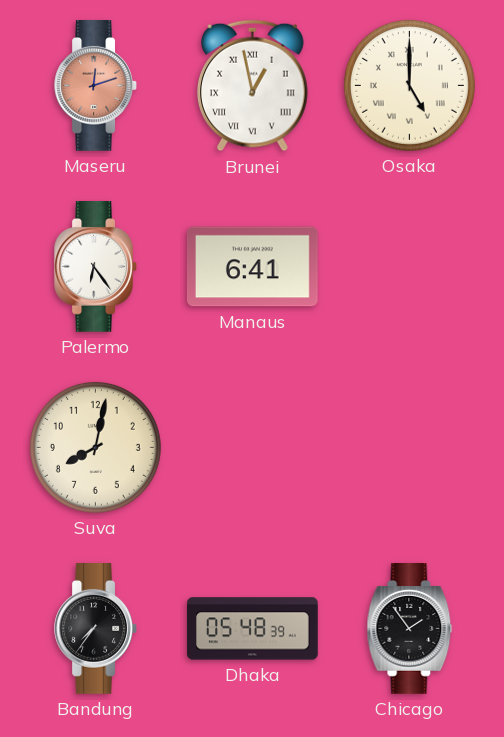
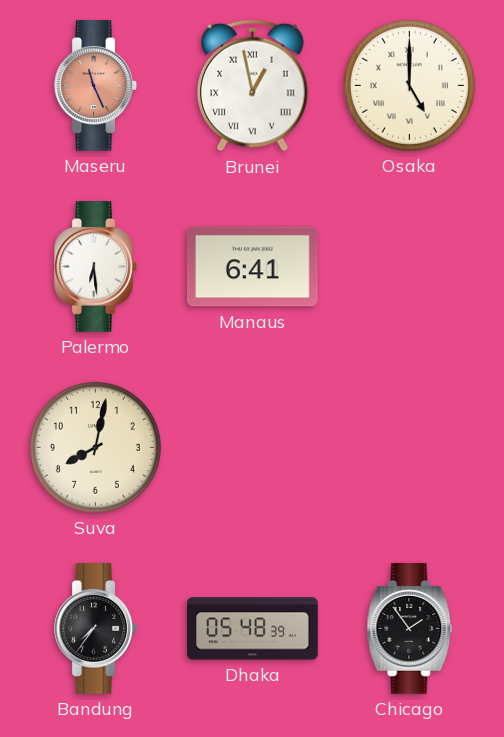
Maseru: 12:12 -> 11:26
Palermo: 6:24 -> 6:29
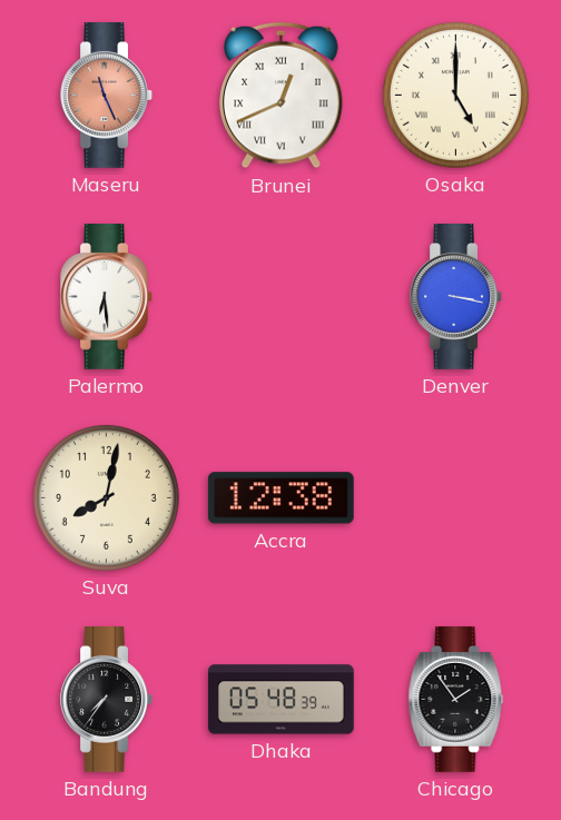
Brunei: 12:58 -> 12:41
Manaus: 6:41 -> none
Denver: none -> 3:17
Accra: none -> 12:38
